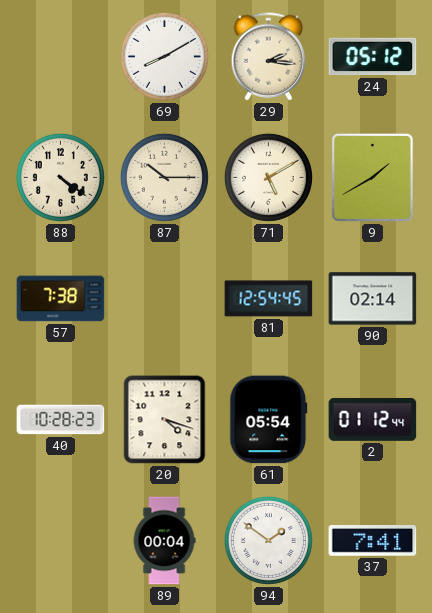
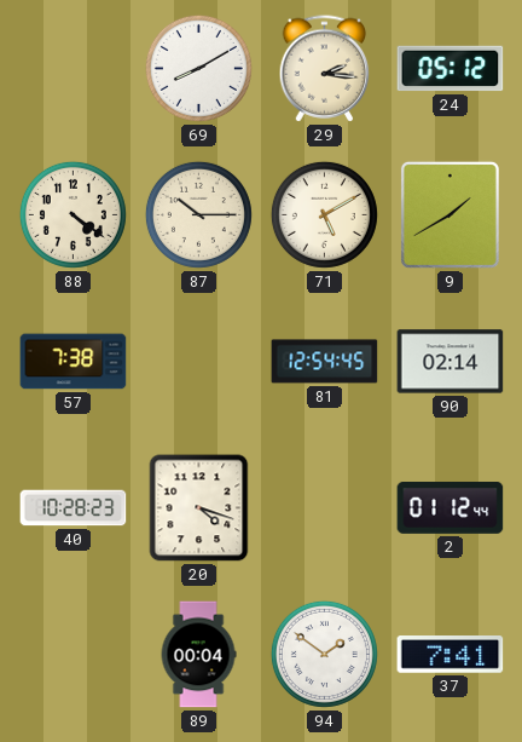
61: 05:54 -> none
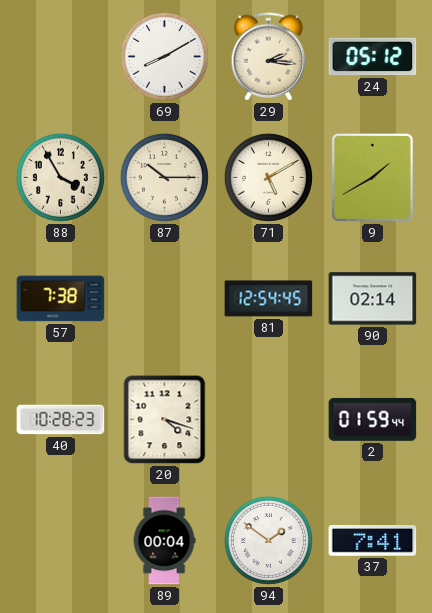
88: 4:21 -> 3:55
2: 01:12 -> 01:59
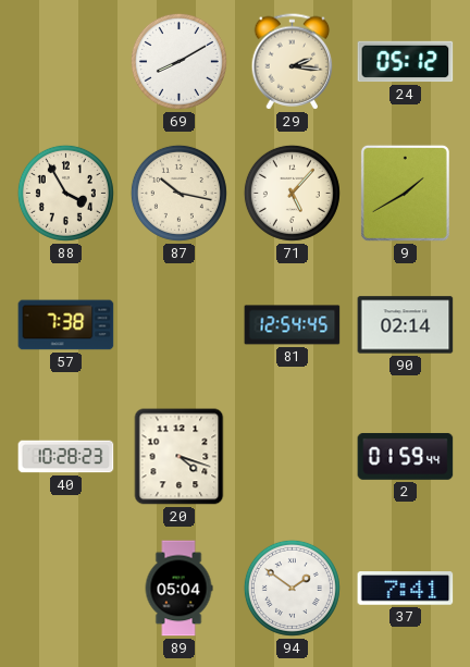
87: 10:15 -> 10:17
71: 5:10 -> 5:07
89: 00:04 -> 05:04
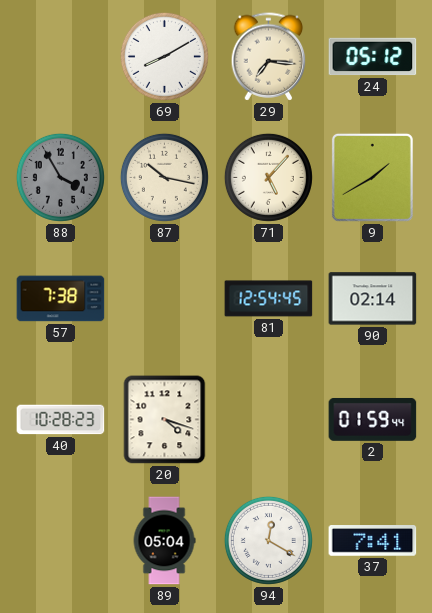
29: 2:16 -> 7:16
88 dial: cream -> grey
94: 1:51 -> 12:20
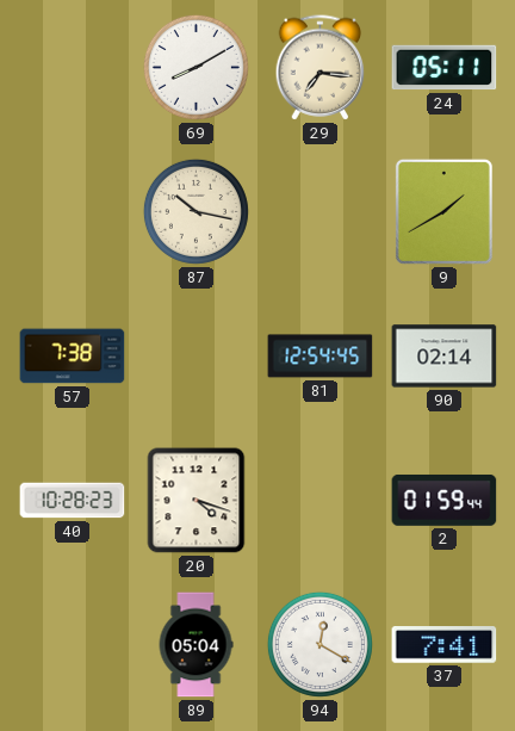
24: 05:12 -> 05:11
88: 3:55 -> none
71: 5:07 -> none
